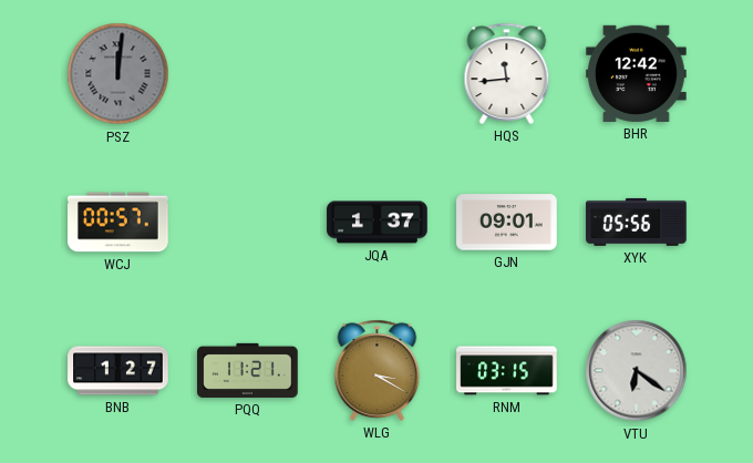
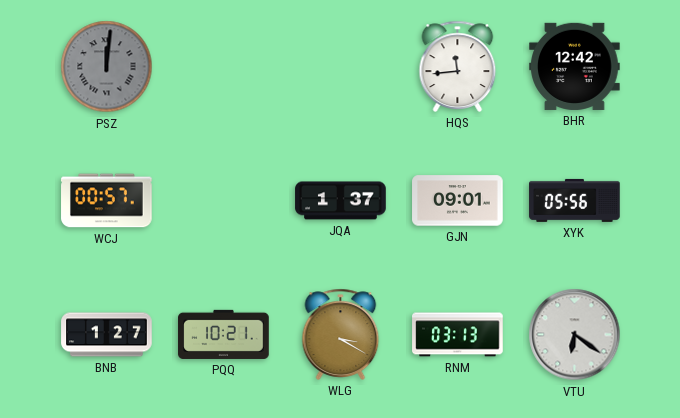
PQQ: 11:21 -> 10:21
RNM: 03:15 -> 03:13
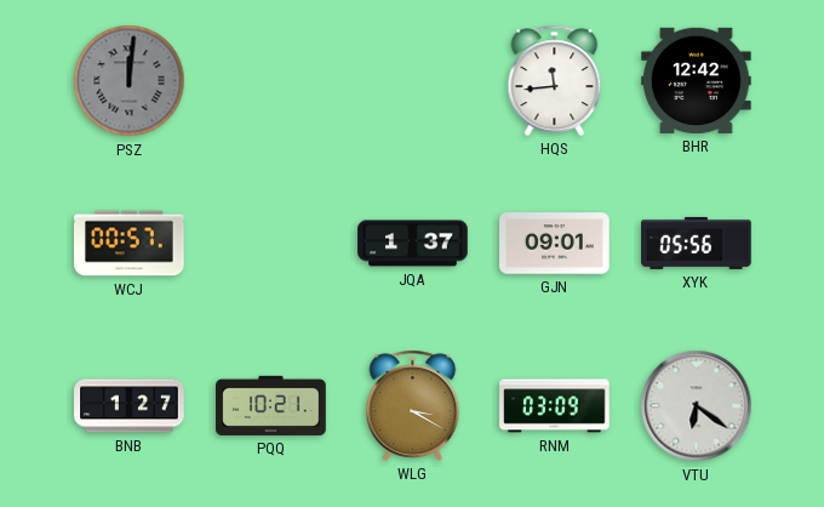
RNM: 03:13 -> 03:09
